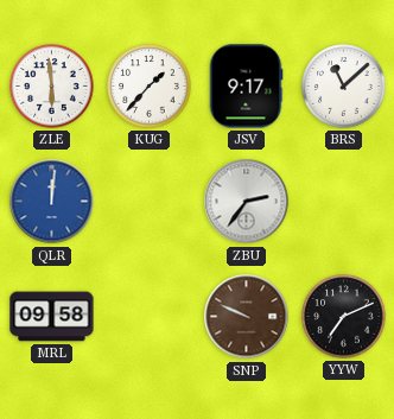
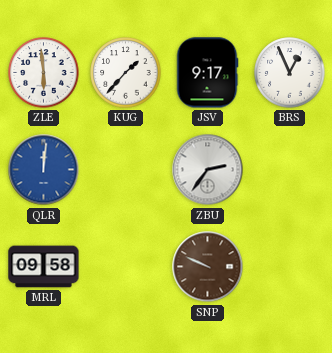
BRS: 11:08 -> 12:56
YYW: 7:11 -> none
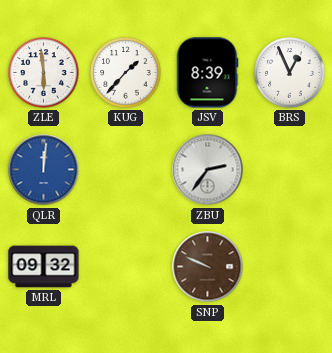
JSV: 9:17 -> 8:39
MRL: 09:58 -> 09:32
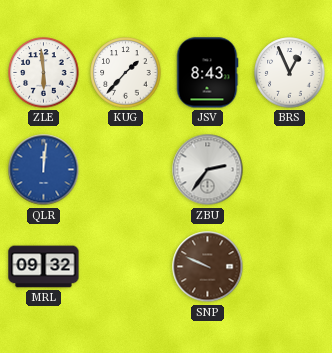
JSV: 8:39 -> 8:43
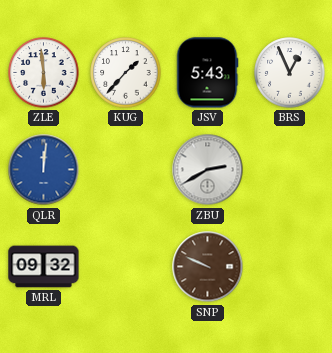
JSV: 8:43 -> 5:43
ZBU: 2:36 -> 2:40
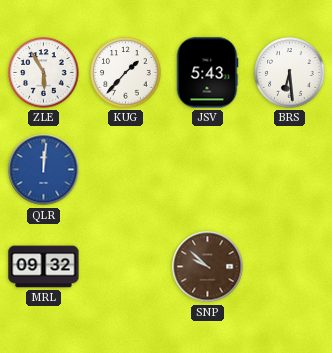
ZLE: 5:59 -> 5:55
BRS: 12:56 -> 6:29
ZBU: 2:40 -> none
SNP: 9:49 -> 9:52
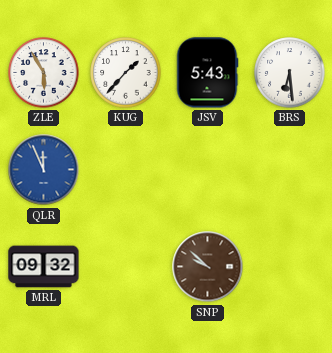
QLR: 12:01 -> 11:56
